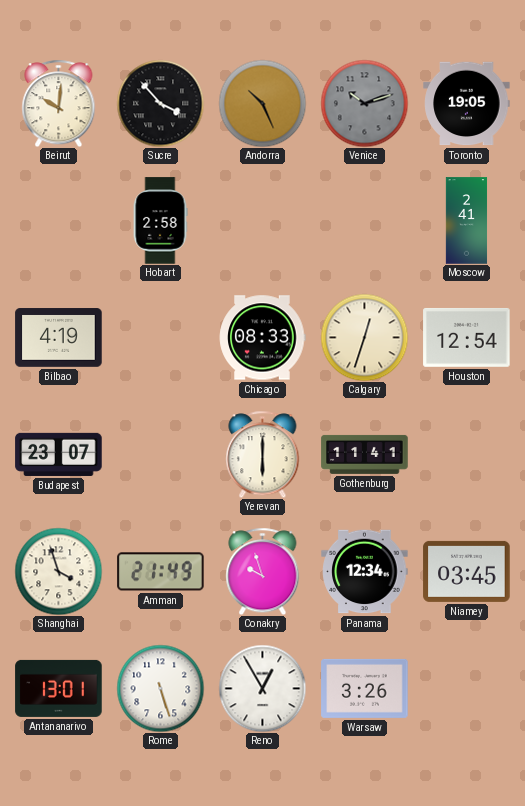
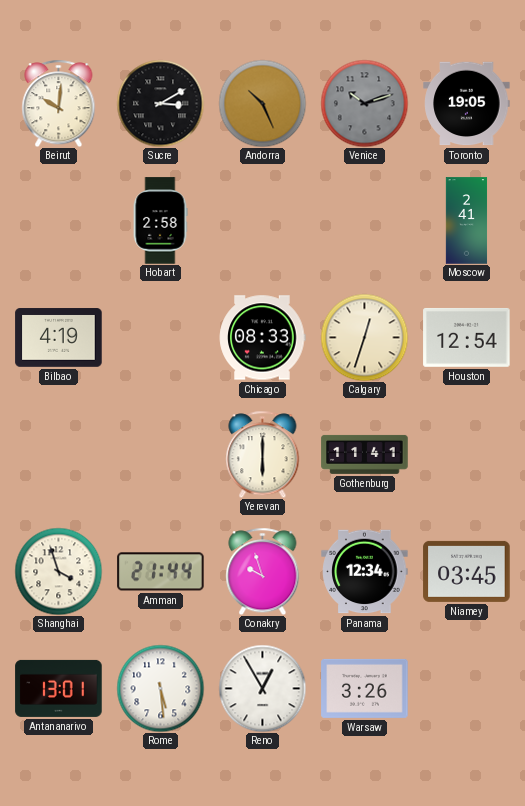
Sucre: 3:53 -> 3:10
Budapest: 23:07 -> none
Amman: 21:49 -> 21:44
Rome: 5:27 -> 5:29
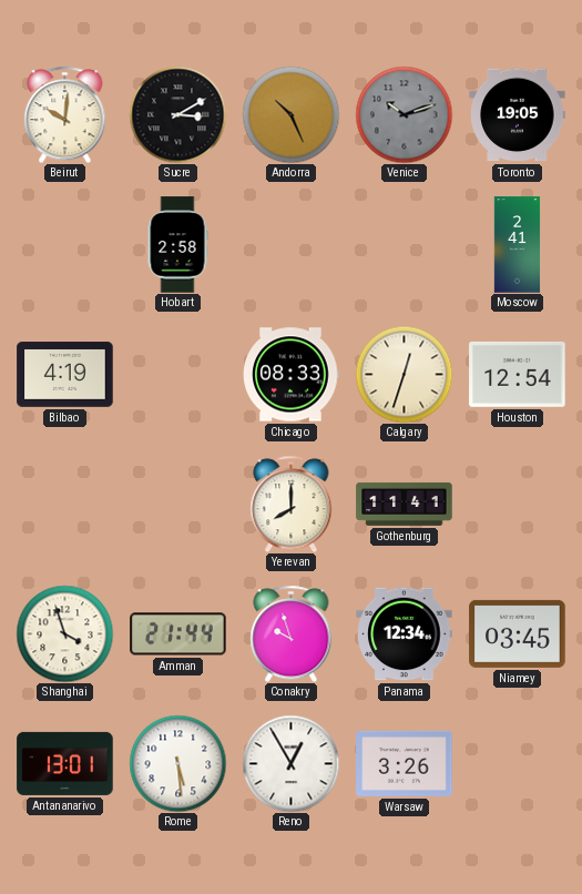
Yerevan: 6:00 -> 8:00
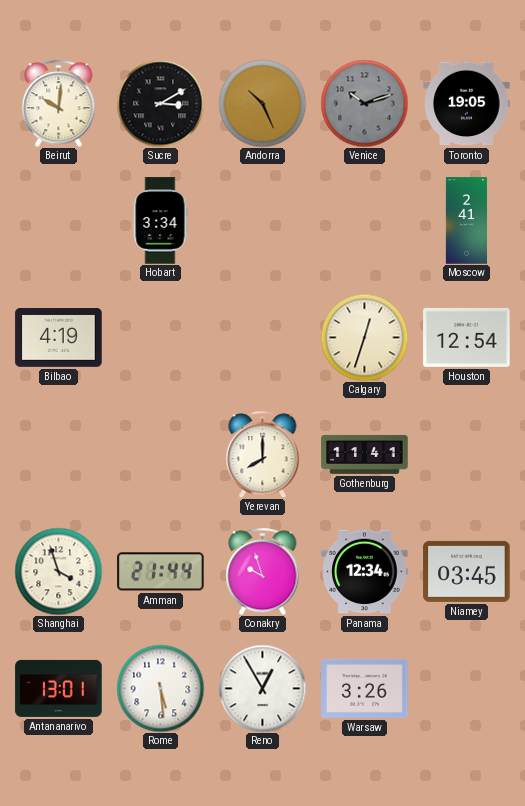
Hobart: 2:58 -> 3:34
Chicago: 08:33 -> none
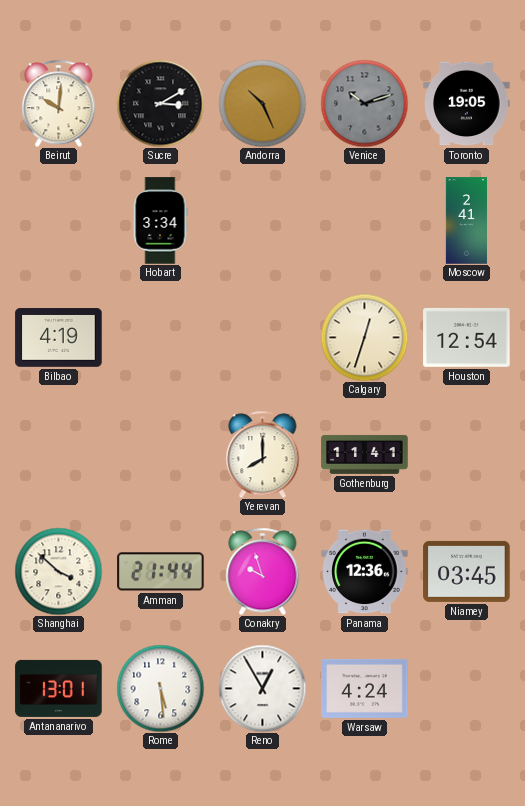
Shanghai: 3:57 -> 3:52
Panama: 12:34 -> 12:36
Warsaw: 3:26 -> 4:24
